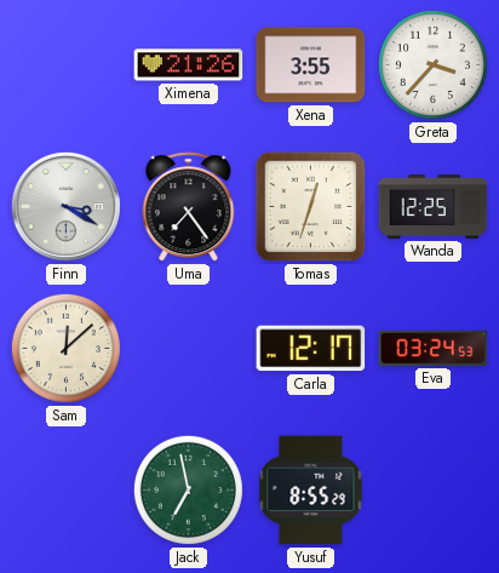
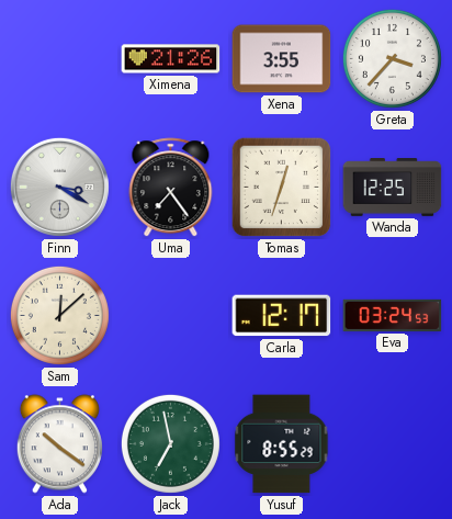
Ada: none -> 10:21
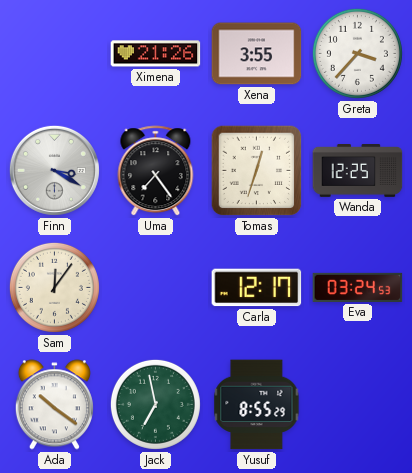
Sam: 12:08 -> 12:06
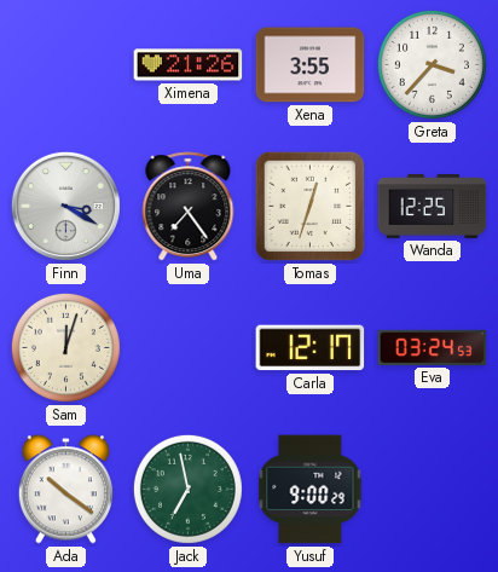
Sam: 12:06 -> 12:03
Yusuf: 8:55 -> 9:00
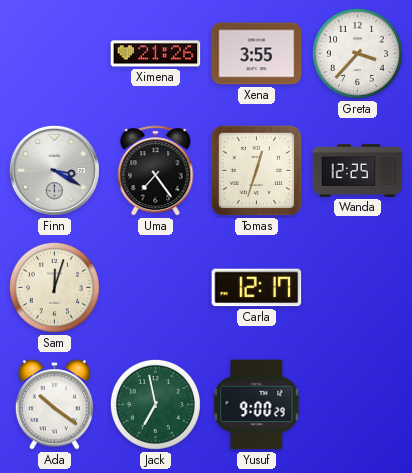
Eva: 03:24 -> none
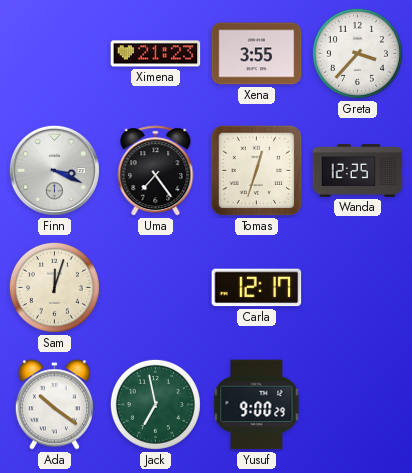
Ximena: 21:26 -> 21:23
Finn: 3:20 -> 3:19
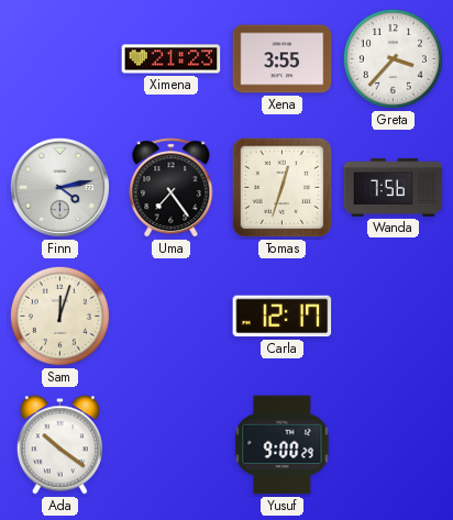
Finn: 3:19 -> 4:13
Wanda: 12:25 -> 7:56
Jack: 6:58 -> none
